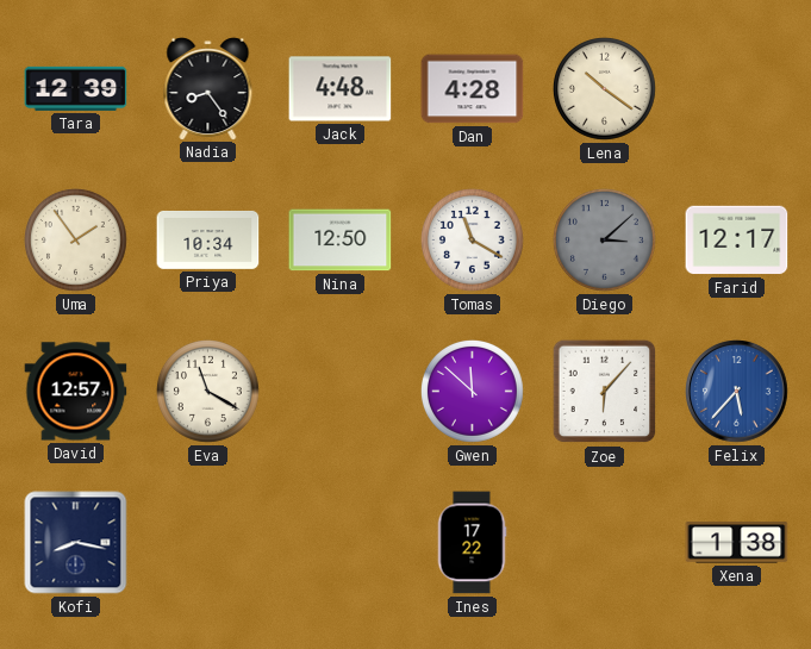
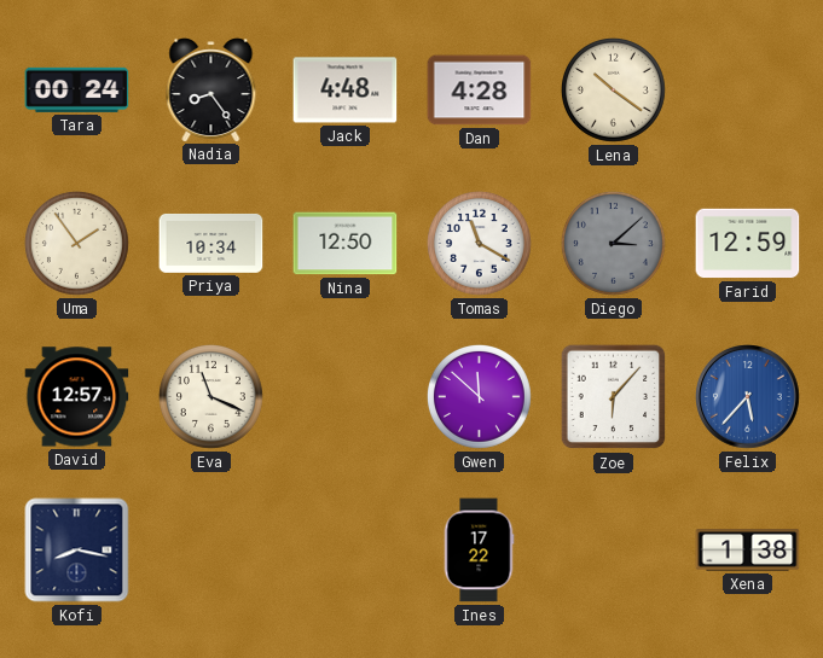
Tara: 12:39 -> 00:24
Farid: 12:17 -> 12:59
Eva: 11:20 -> 11:19
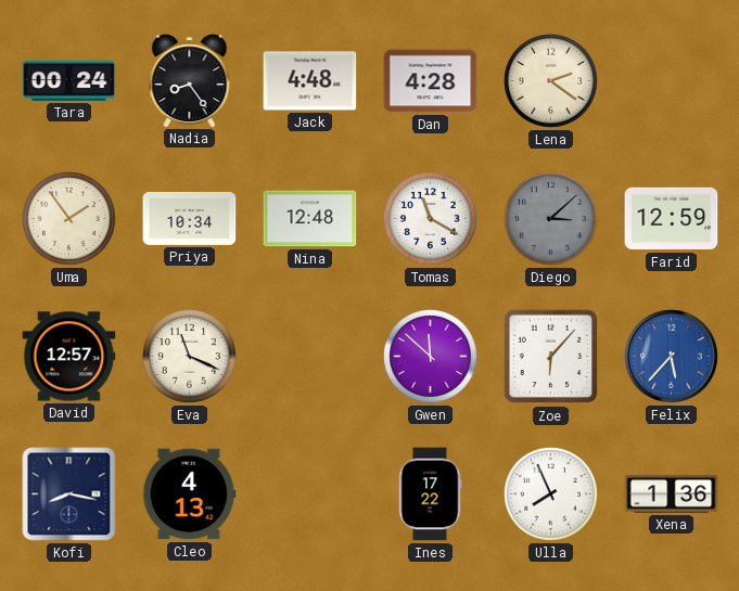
Lena: 10:21 -> 2:21
Nina: 12:50 -> 12:48
Cleo: none -> 4:13
Ulla: none -> 7:56
Xena: 1:38 -> 1:36
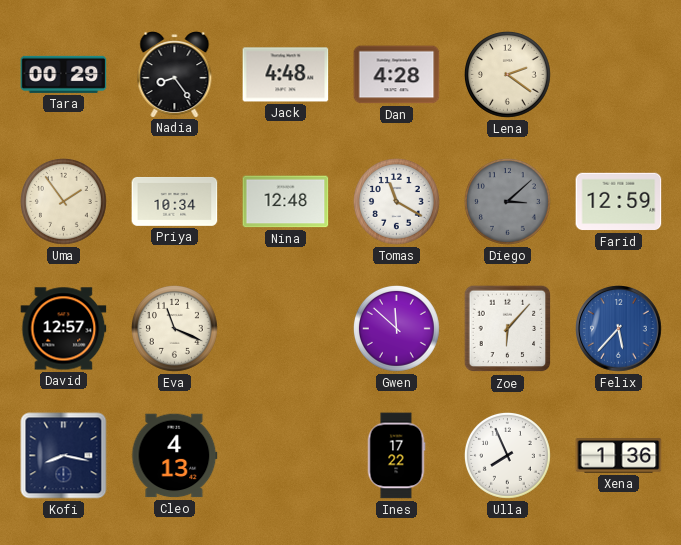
Tara: 00:24 -> 00:29
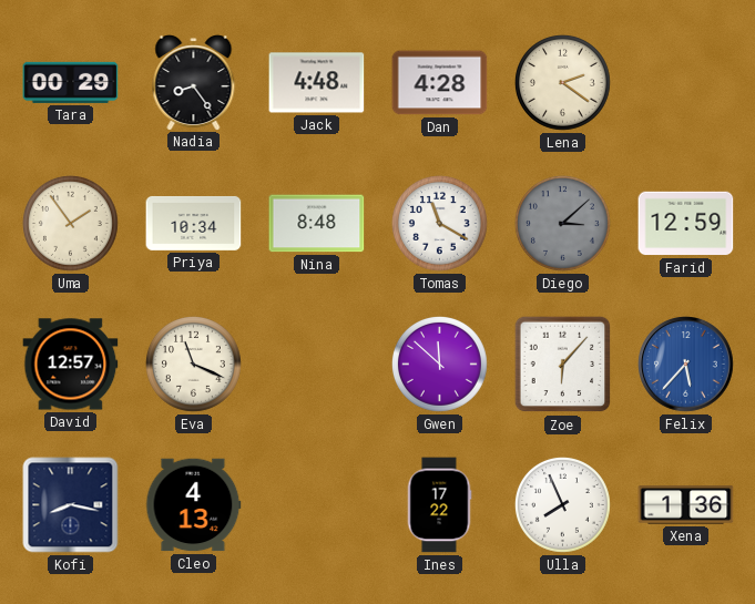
Nina: 12:48 -> 8:48
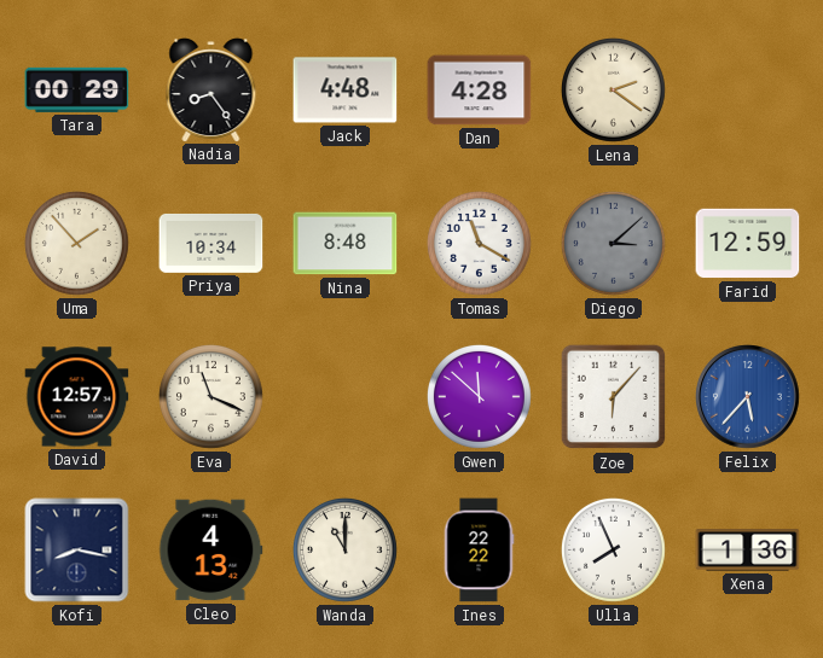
Uma: 1:54 -> 1:53
Wanda: none -> 11:00
Ines: 17:22 -> 22:22
